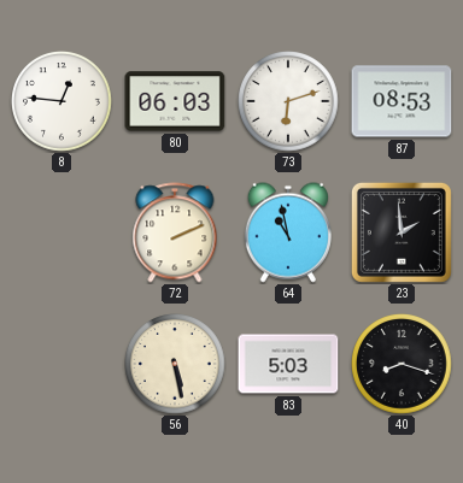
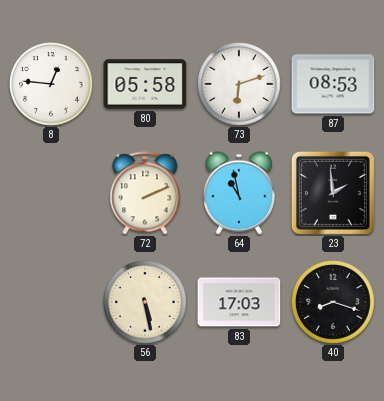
80: 06:03 -> 05:58
83: 5:03 -> 17:03
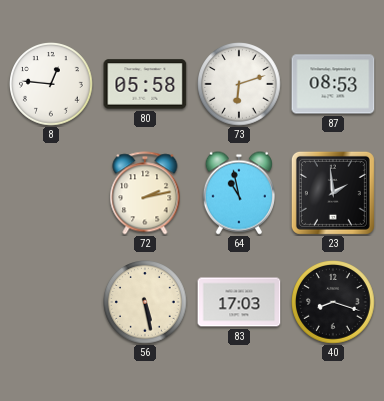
72: 2:11 -> 2:13
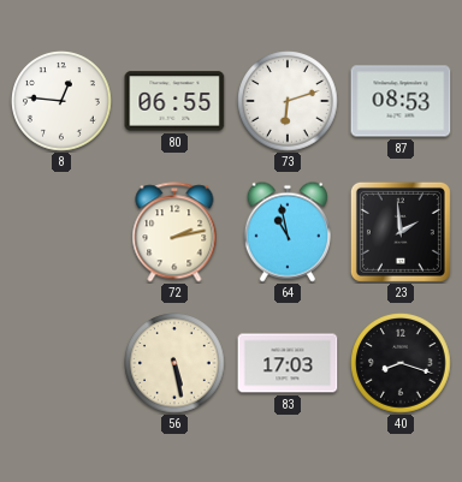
80: 05:58 -> 06:55
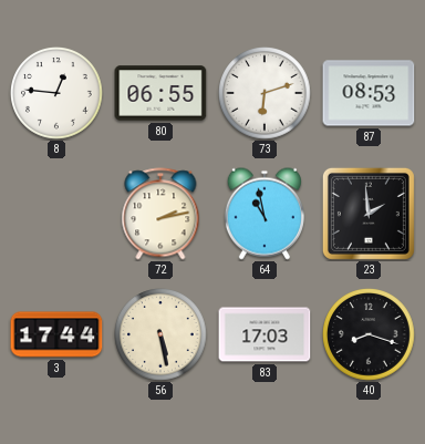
3: none -> 17:44
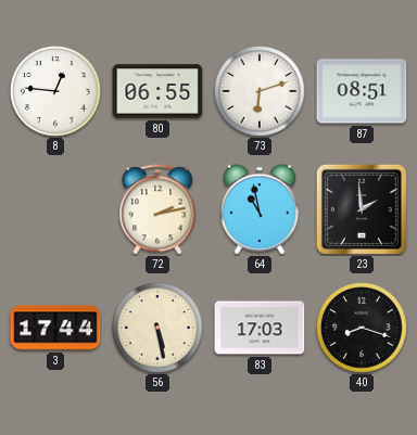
87: 08:53 -> 08:51
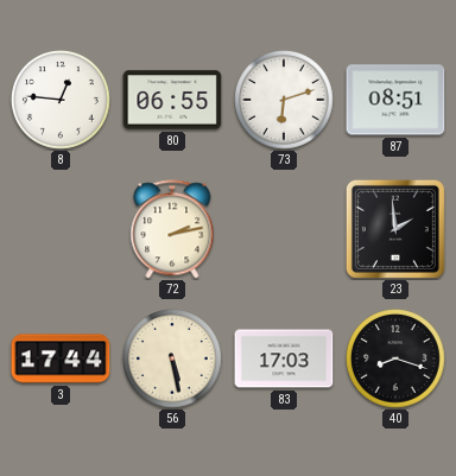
64: 10:58 -> none
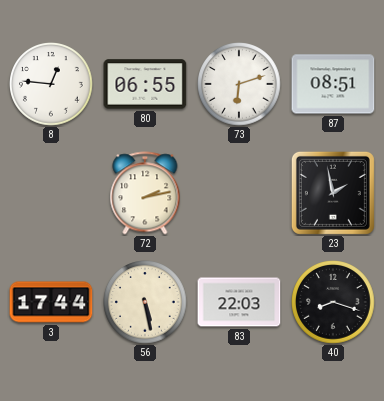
23: 1:59 -> 1:58
83: 17:03 -> 22:03
